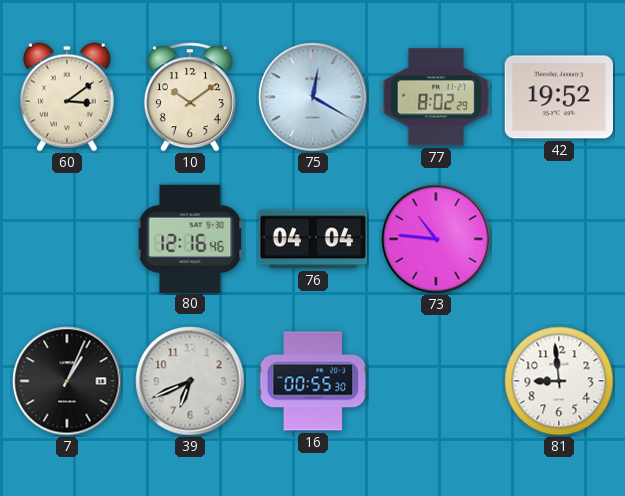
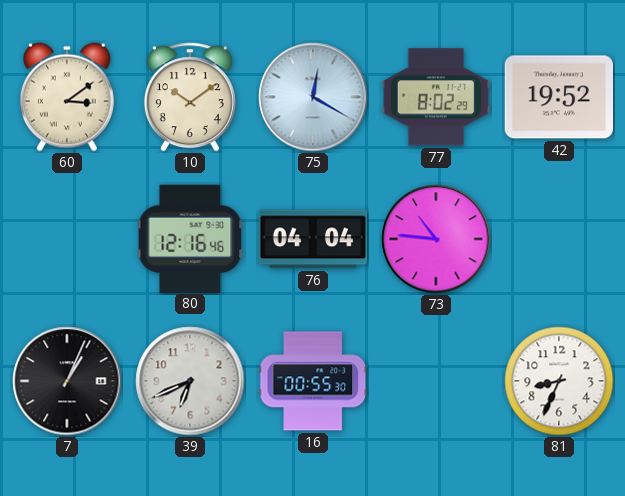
81: 8:59 -> 8:34
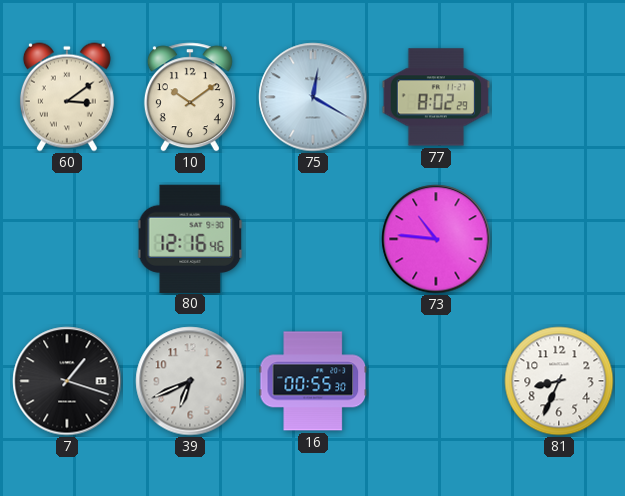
42: 19:52 -> none
76: 04:04 -> none
7: 1:04 -> 1:18
